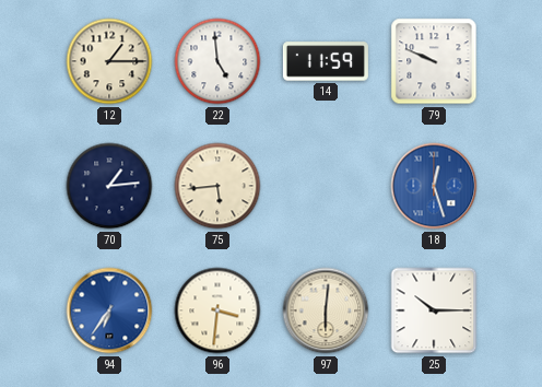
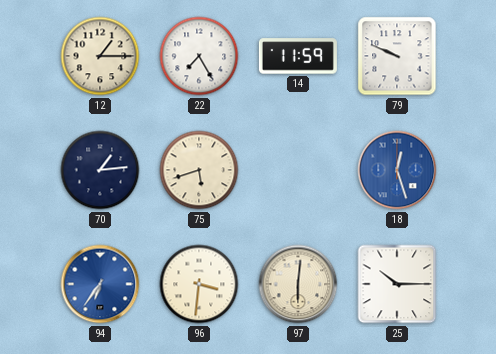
22: 4:59 -> 7:25
75: 5:44 -> 5:42
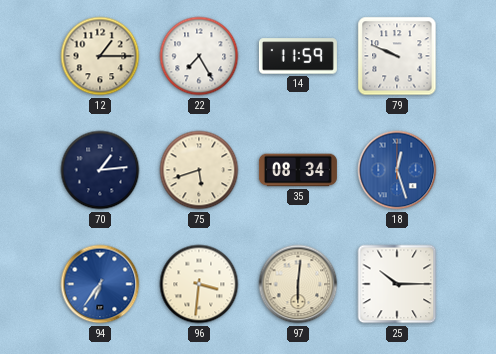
35: none -> 08:34
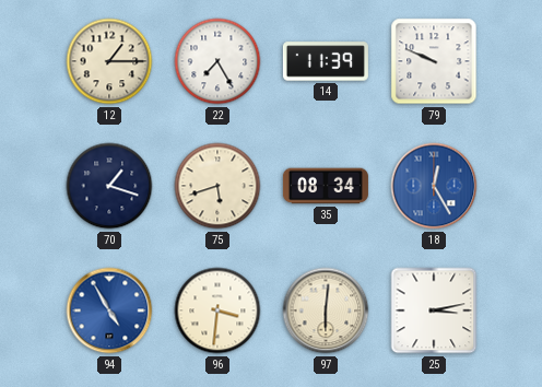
14: 11:59 -> 11:39
70: 1:14 -> 1:18
18: 12:27 -> 12:25
94: 6:36 -> 4:55
25: 10:15 -> 3:13
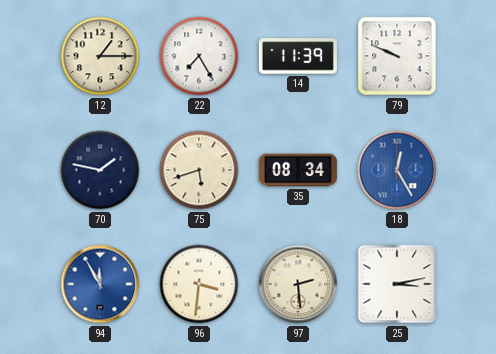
70: 1:18 -> 1:47
94: 4:55 -> 11:55
97: 6:01 -> 2:29
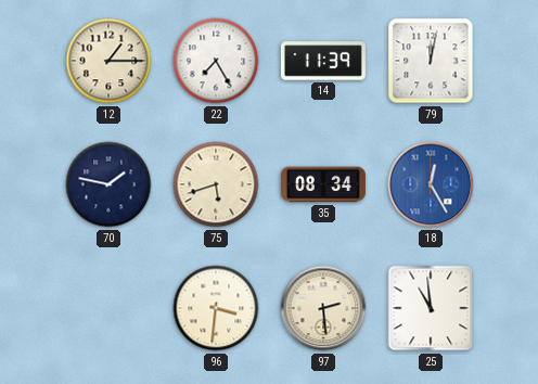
79: 9:49 -> 12:02
94: 11:55 -> none
25: 3:13 -> 10:59
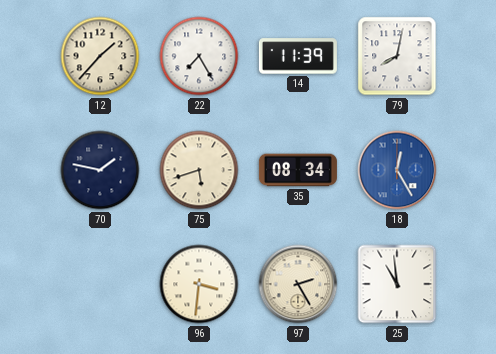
12: 1:15 -> 1:37
79: 12:02 -> 8:02
97: 2:29 -> 2:25
